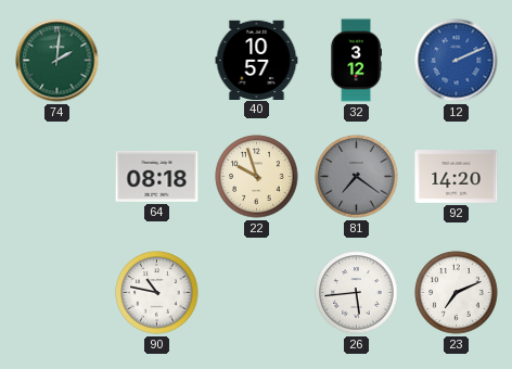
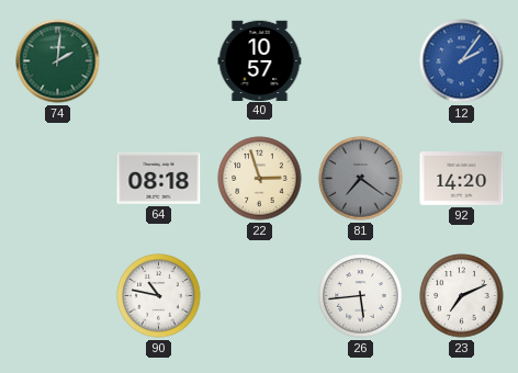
32: 3:12 -> none
12: 2:11 -> 2:06
22: 9:57 -> 2:57
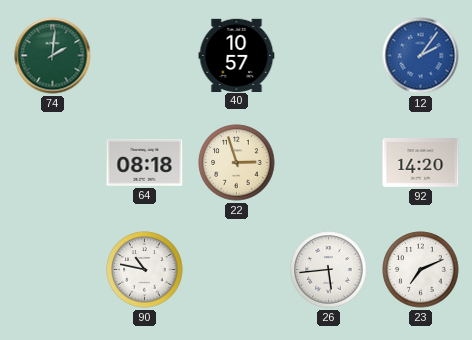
81: 7:21 -> none
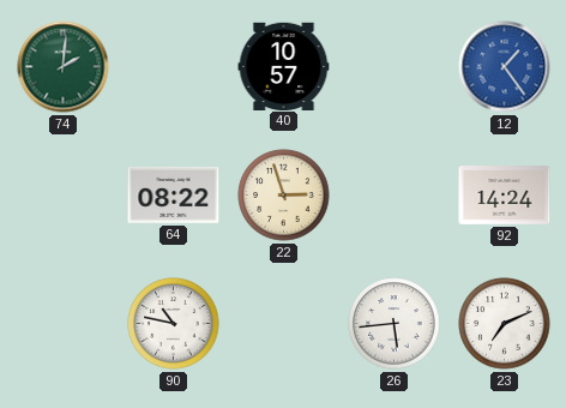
12: 2:06 -> 1:24
64: 08:18 -> 08:22
92: 14:20 -> 14:24
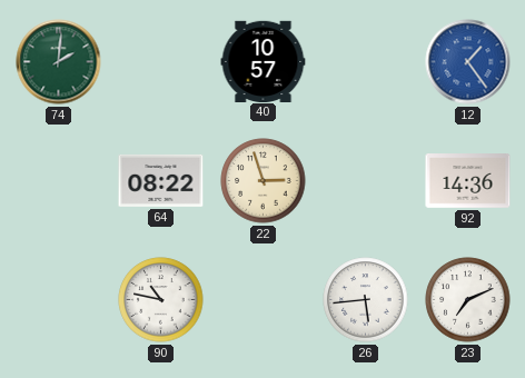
92: 14:24 -> 14:36
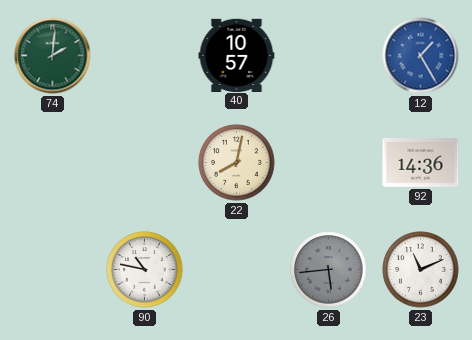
12: 1:24 -> 1:25
64: 08:22 -> none
22: 2:57 -> 8:02
26 dial: white -> grey
23: 7:11 -> 11:11
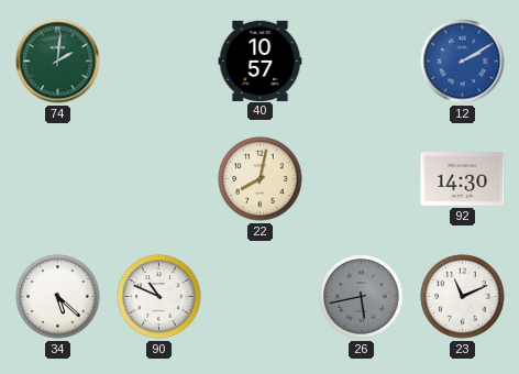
12: 1:25 -> 2:10
92: 14:36 -> 14:30
34: none -> 5:22
90: 10:47 -> 10:49
26: 5:44 -> 5:43
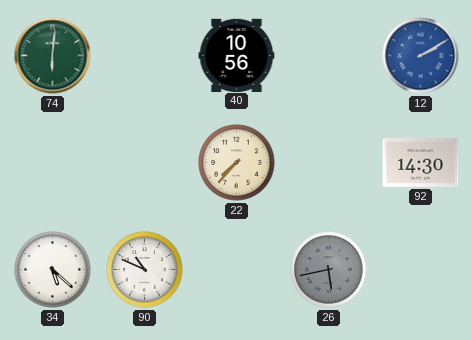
74: 2:01 -> 6:01
40: 10:57 -> 10:56
22: 8:02 -> 7:37
23: 11:11 -> none
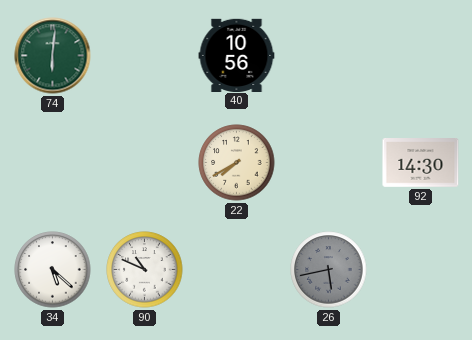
12: 2:10 -> none
22: 7:37 -> 7:40
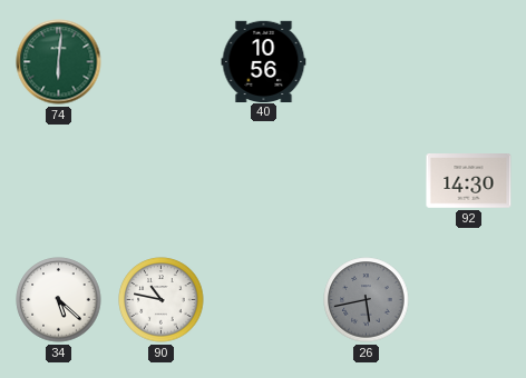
22: 7:40 -> none
90: 10:49 -> 10:47
